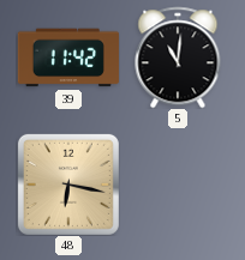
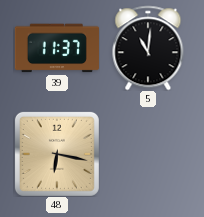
39: 11:42 -> 11:37
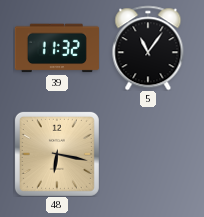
39: 11:37 -> 11:32
5: 11:01 -> 11:06
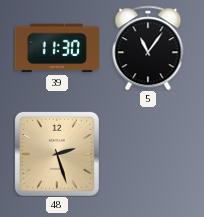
39: 11:32 -> 11:30
48: 6:17 -> 2:27
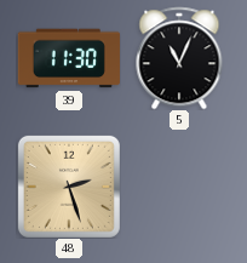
5: 11:06 -> 11:04
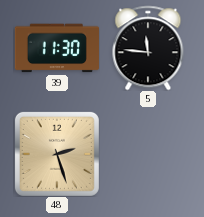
5: 11:04 -> 11:46
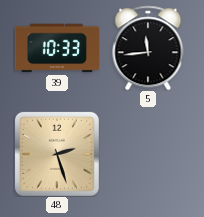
39: 11:30 -> 10:33
5: 11:46 -> 11:44
